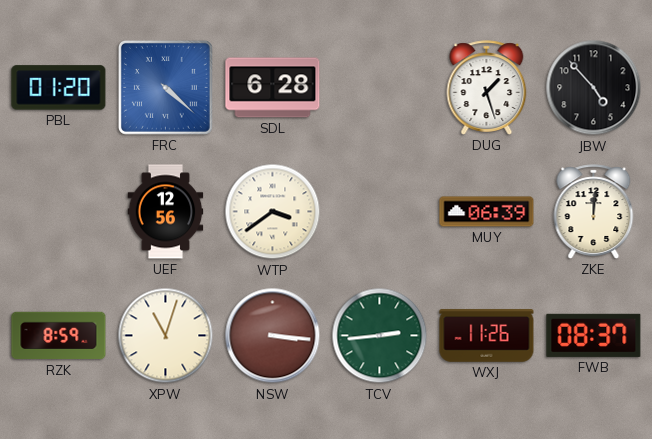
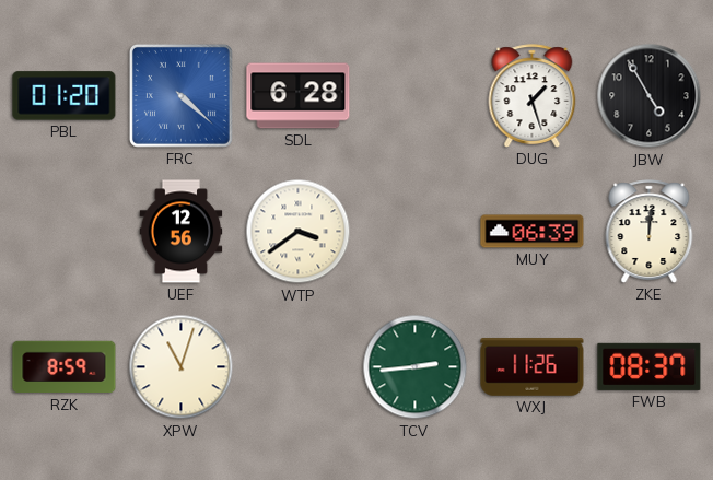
JBW: 4:53 -> 4:55
NSW: 3:16 -> none
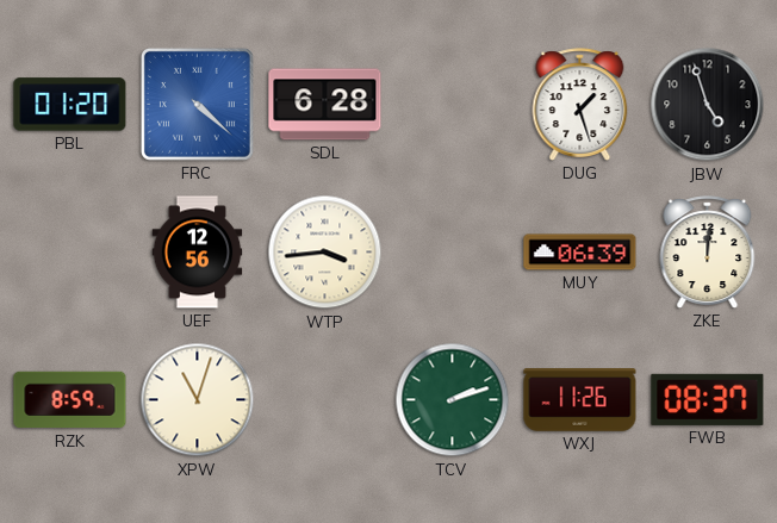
JBW: 4:55 -> 4:57
WTP: 3:39 -> 3:44
TCV: 2:44 -> 2:12
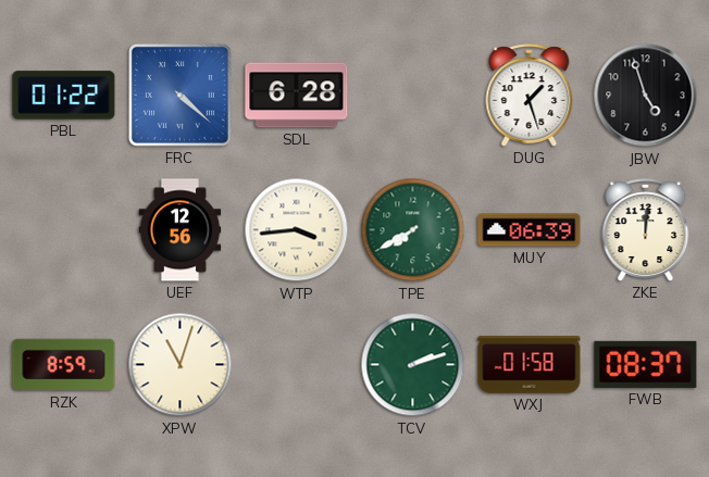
PBL: 01:20 -> 01:22
TPE: none -> 7:40
WXJ: 11:26 -> 01:58
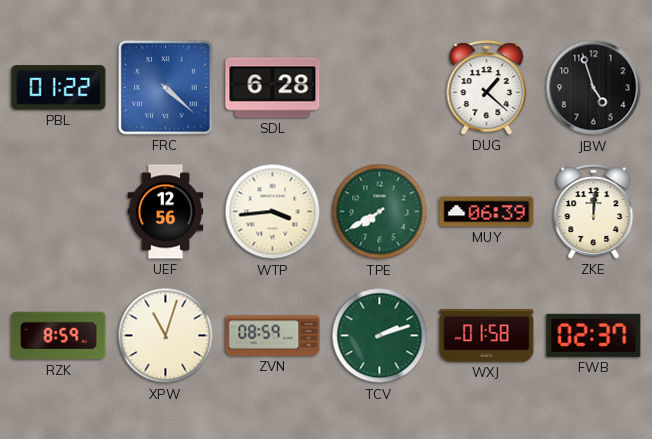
DUG: 1:27 -> 1:22
ZVN: none -> 08:59
FWB: 08:37 -> 02:37
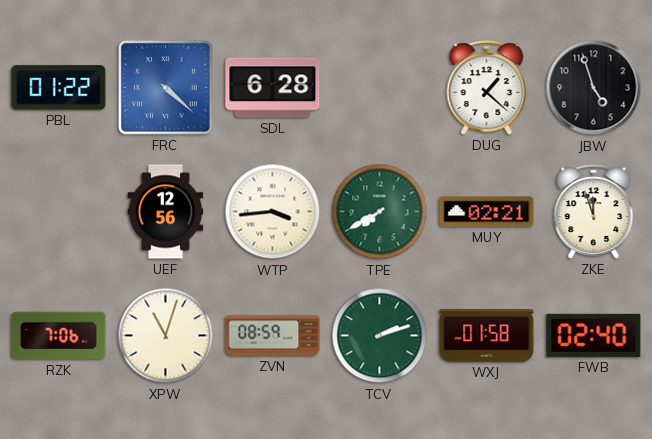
MUY: 06:39 -> 02:21
ZKE: 12:01 -> 11:57
RZK: 8:59 -> 7:06
FWB: 02:37 -> 02:40
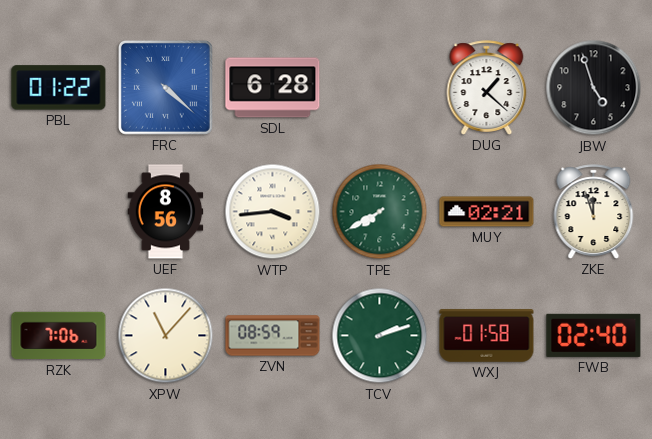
UEF: 12:56 -> 8:56
XPW: 11:03 -> 11:07
